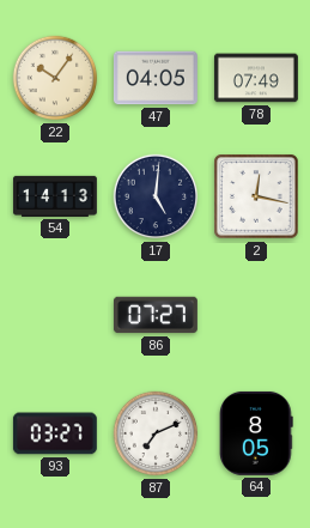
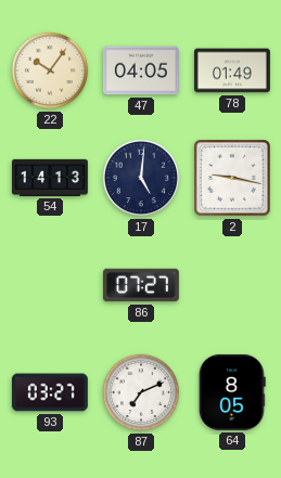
78: 07:49 -> 01:49
2: 12:17 -> 9:17
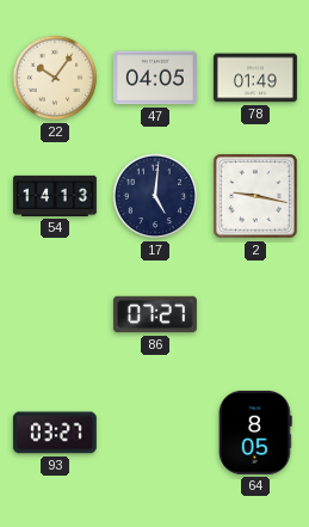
87: 7:11 -> none
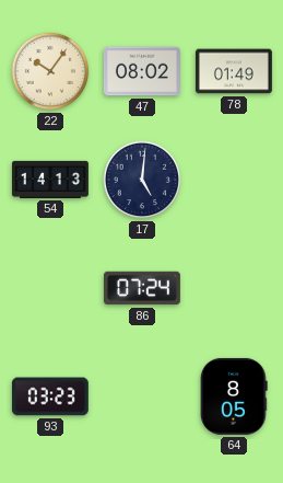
47: 04:05 -> 08:02
2: 9:17 -> none
86: 07:27 -> 07:24
93: 03:27 -> 03:23
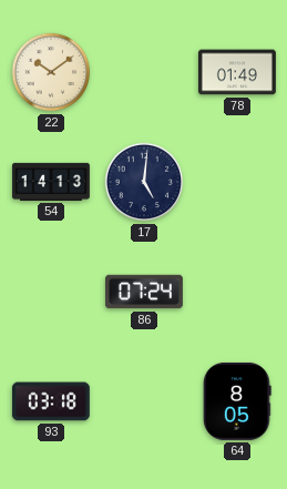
22: 10:06 -> 10:09
47: 08:02 -> none
93: 03:23 -> 03:18
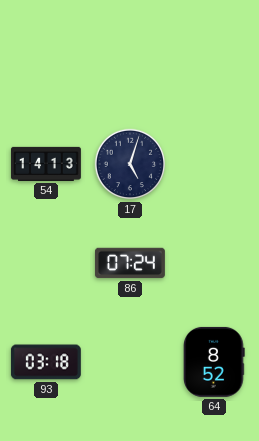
22: 10:09 -> none
78: 01:49 -> none
17: 5:01 -> 5:03
64: 8:05 -> 8:52
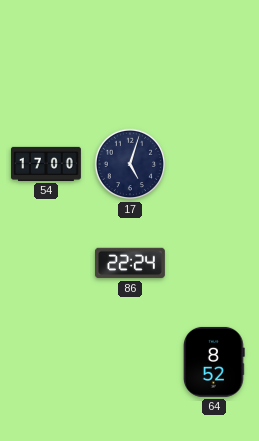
54: 14:13 -> 17:00
86: 07:24 -> 22:24
93: 03:18 -> none
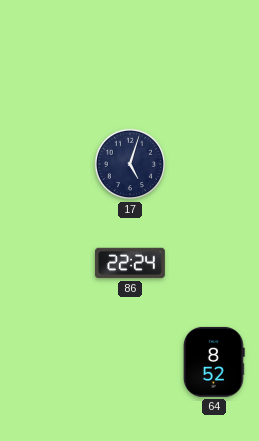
54: 17:00 -> none
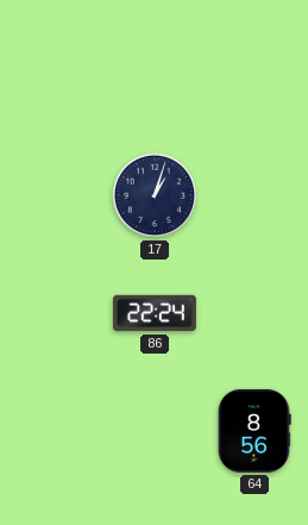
17: 5:03 -> 1:03
64: 8:52 -> 8:56
